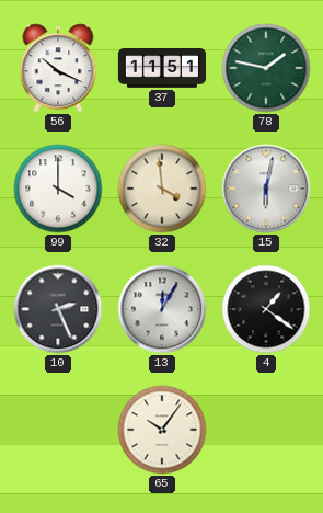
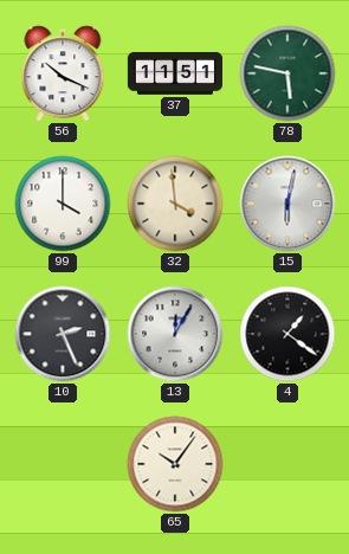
78: 1:47 -> 5:47
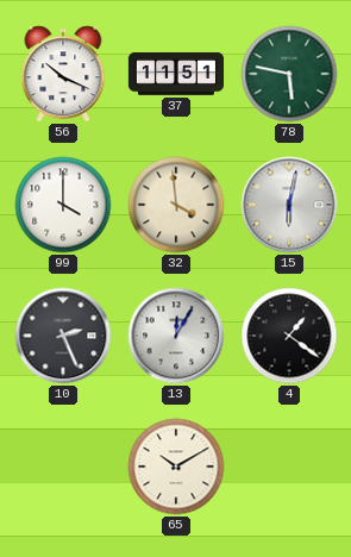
65: 10:06 -> 10:10
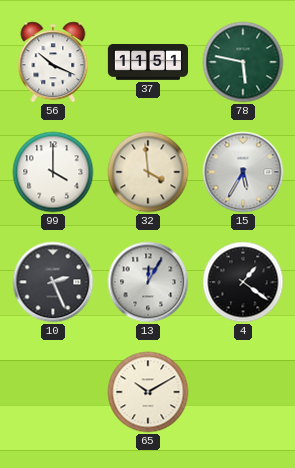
15: 6:02 -> 5:35
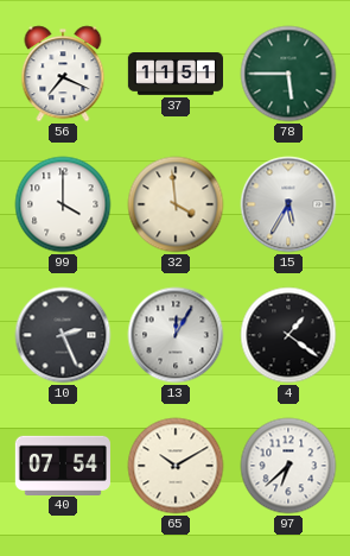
56: 10:19 -> 7:19
78: 5:47 -> 5:45
40: none -> 07:54
97: none -> 6:38
